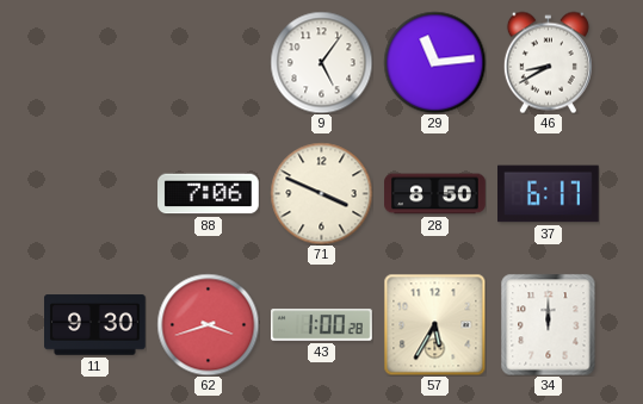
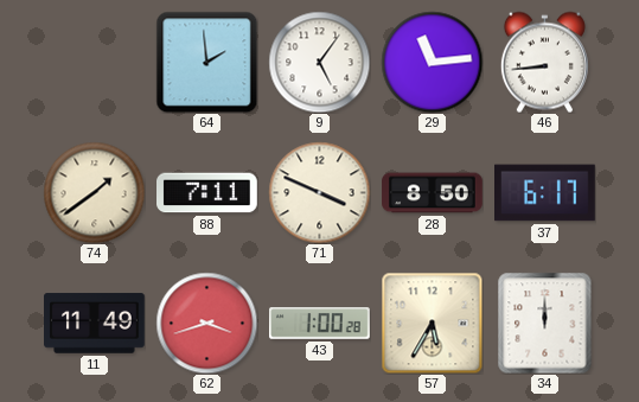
64: none -> 1:59
46: 8:40 -> 8:44
74: none -> 1:39
88: 7:06 -> 7:11
11: 9:30 -> 11:49
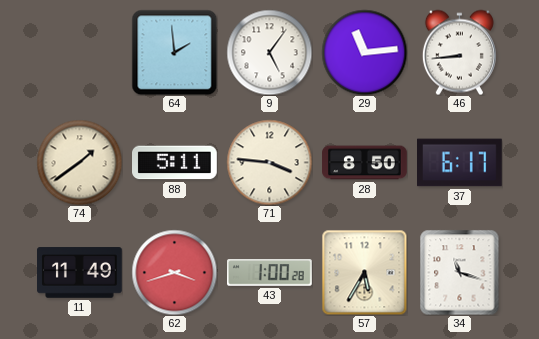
88: 7:11 -> 5:11
71: 3:49 -> 3:46
34: 12:00 -> 11:18
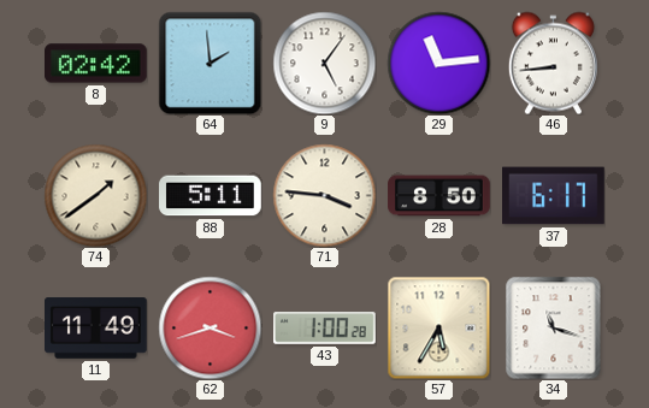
8: none -> 02:42
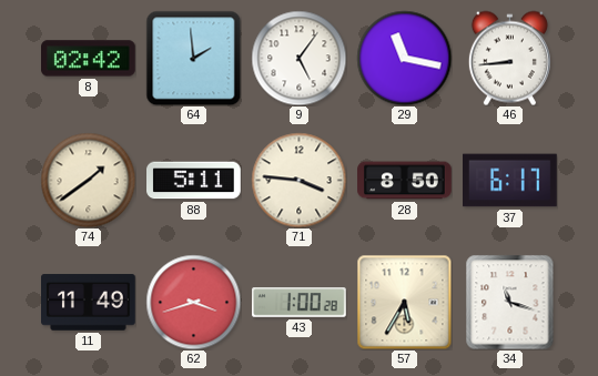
29: 11:14 -> 11:17
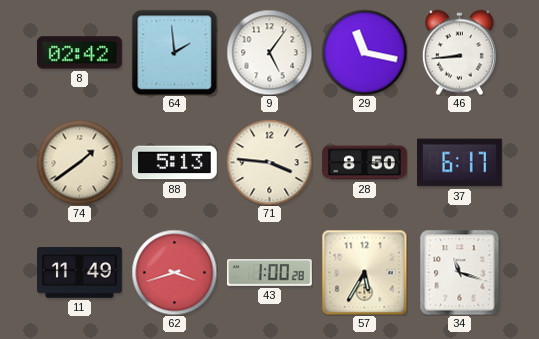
88: 5:11 -> 5:13
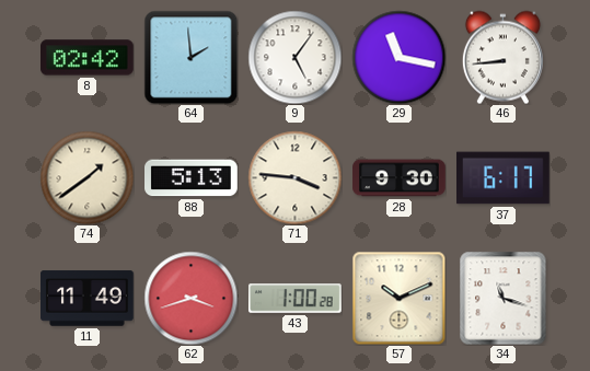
28: 8:50 -> 9:30
57: 5:35 -> 10:11
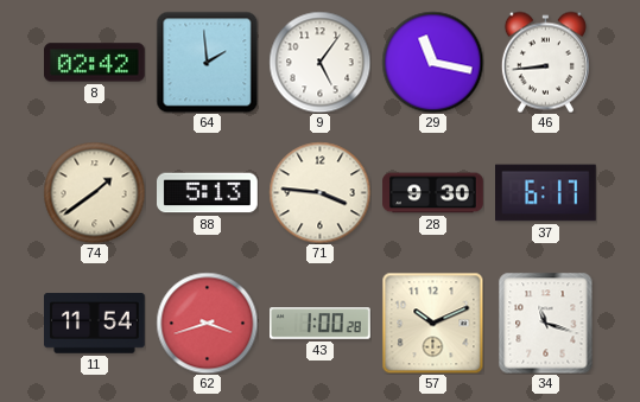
11: 11:49 -> 11:54
